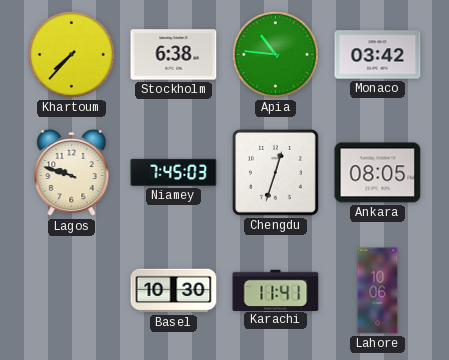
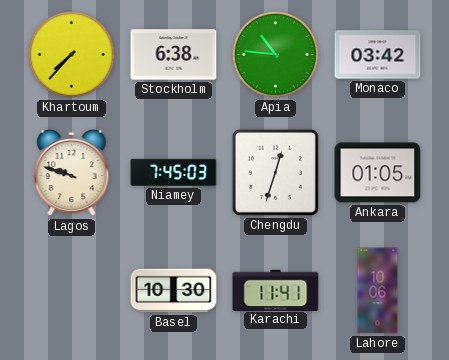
Ankara: 08:05 -> 01:05
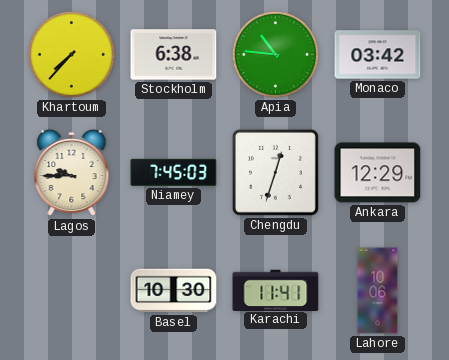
Lagos: 9:48 -> 9:45
Ankara: 01:05 -> 12:29
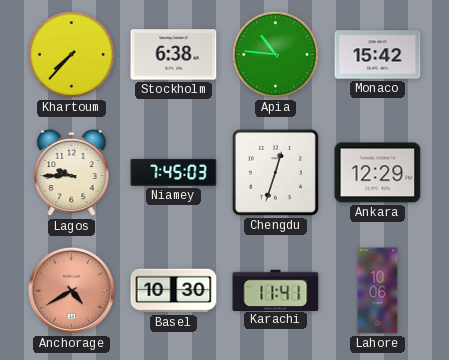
Monaco: 03:42 -> 15:42
Anchorage: none -> 4:40
